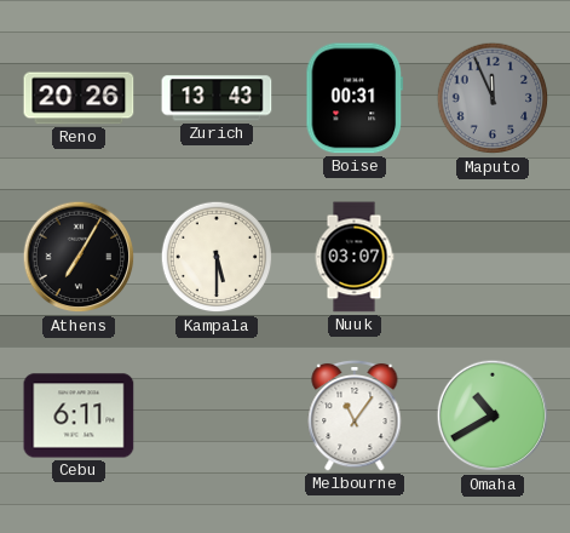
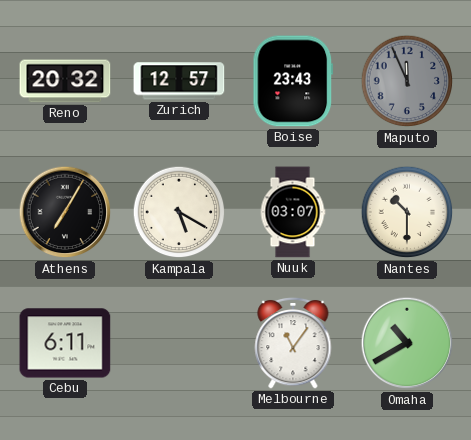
Reno: 20:26 -> 20:32
Zurich: 13:43 -> 12:57
Boise: 00:31 -> 23:43
Kampala: 5:30 -> 5:20
Nantes: none -> 10:30
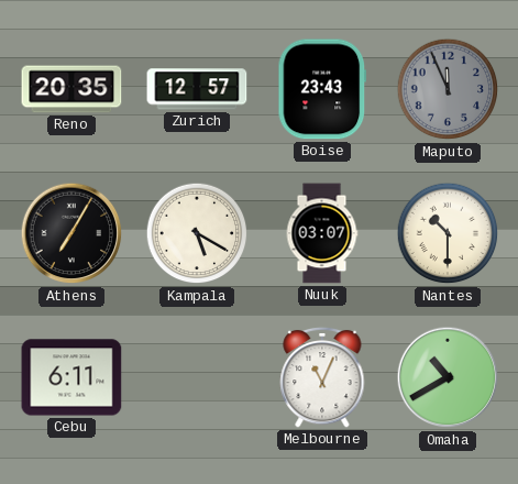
Reno: 20:32 -> 20:35
Melbourne: 11:06 -> 11:04
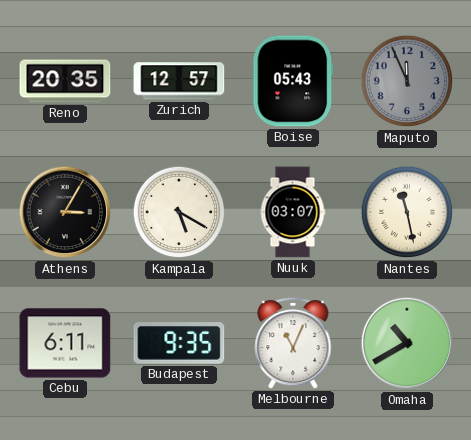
Boise: 23:43 -> 05:43
Athens: 7:05 -> 3:05
Nantes: 10:30 -> 11:28
Budapest: none -> 9:35
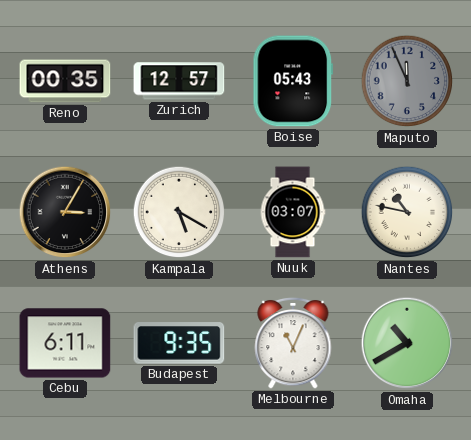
Reno: 20:35 -> 00:35
Nantes: 11:28 -> 10:47
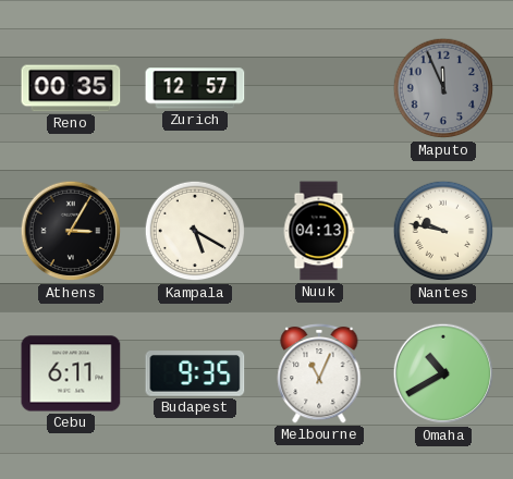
Boise: 05:43 -> none
Nuuk: 03:07 -> 04:13
Nantes: 10:47 -> 9:47
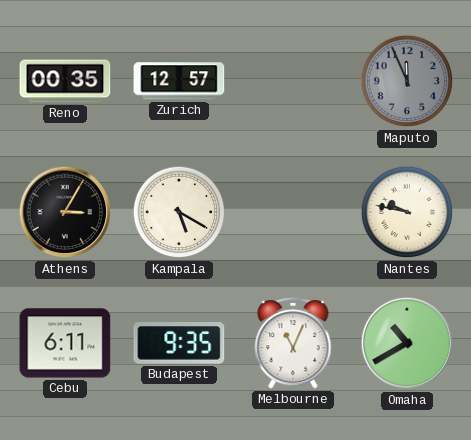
Nuuk: 04:13 -> none
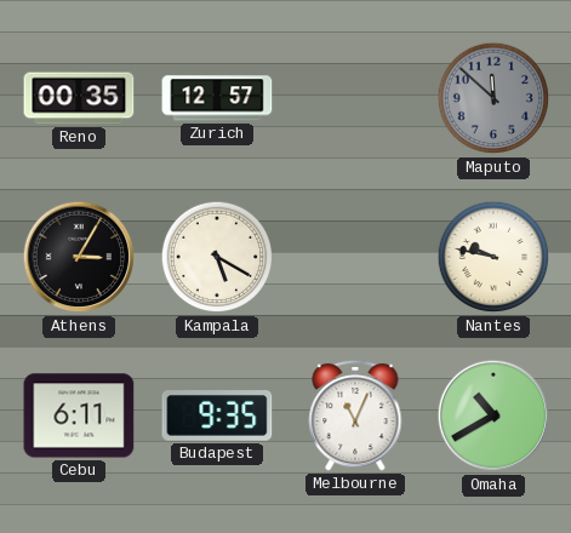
Maputo: 11:56 -> 11:52
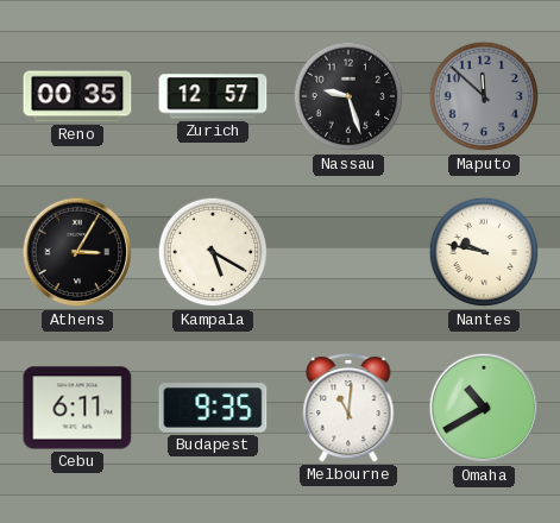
Nassau: none -> 9:27
Melbourne: 11:04 -> 11:01
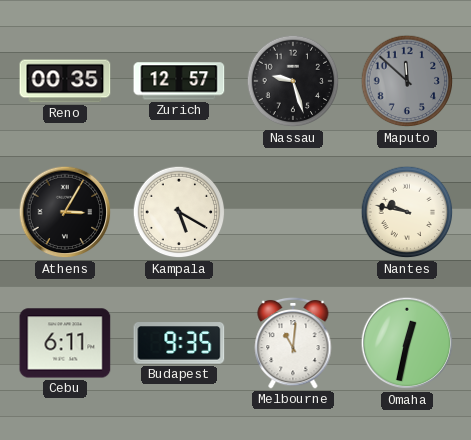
Omaha: 10:40 -> 12:32
